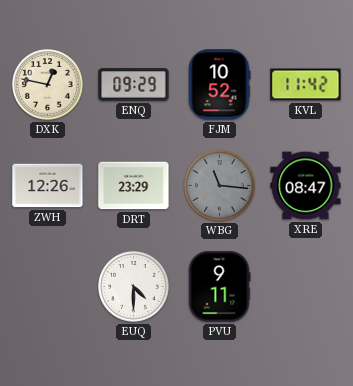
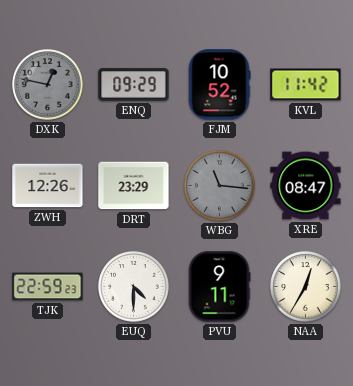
DXK dial: cream -> grey
TJK: none -> 22:59
NAA: none -> 12:35
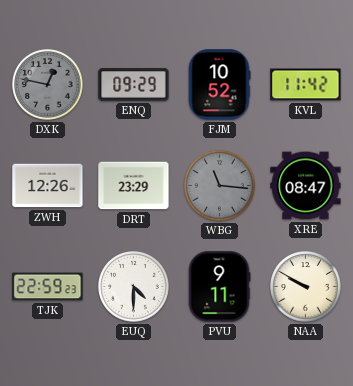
NAA: 12:35 -> 9:50
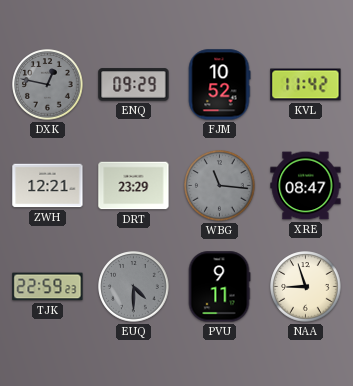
ZWH: 12:26 -> 12:21
EUQ dial: white -> grey
NAA: 9:50 -> 8:57
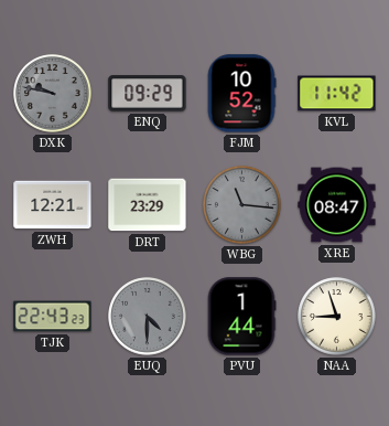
DXK: 12:47 -> 9:47
TJK: 22:59 -> 22:43
PVU: 9:11 -> 1:44
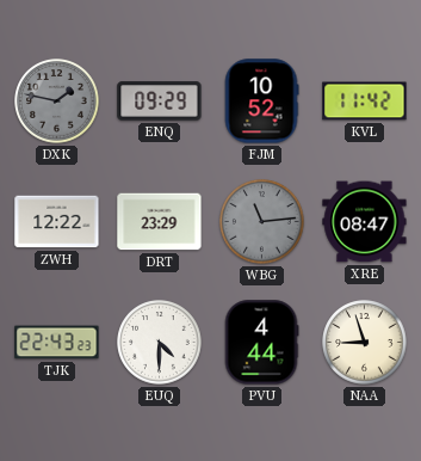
DXK: 9:47 -> 1:47
ZWH: 12:21 -> 12:22
WBG: 11:16 -> 11:14
EUQ dial: grey -> white
PVU: 1:44 -> 4:44
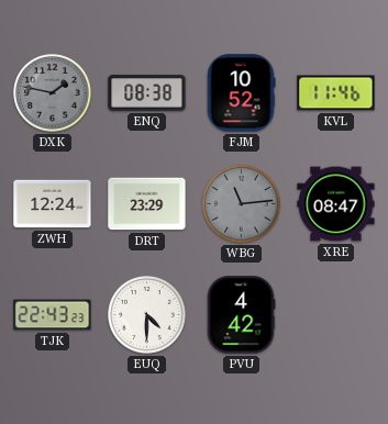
ENQ: 09:29 -> 08:38
KVL: 11:42 -> 11:46
ZWH: 12:22 -> 12:24
PVU: 4:44 -> 4:42
NAA: 8:57 -> none
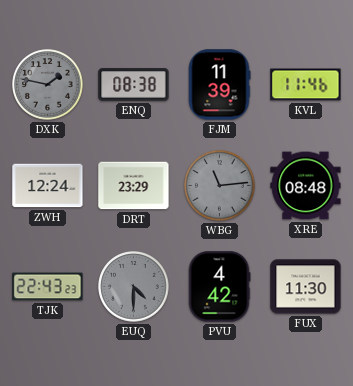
FJM: 10:52 -> 11:39
XRE: 08:47 -> 08:48
EUQ dial: white -> grey
FUX: none -> 11:30
